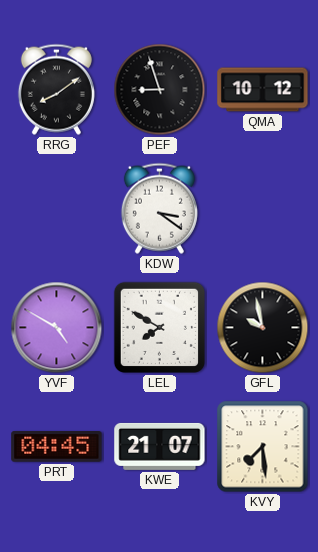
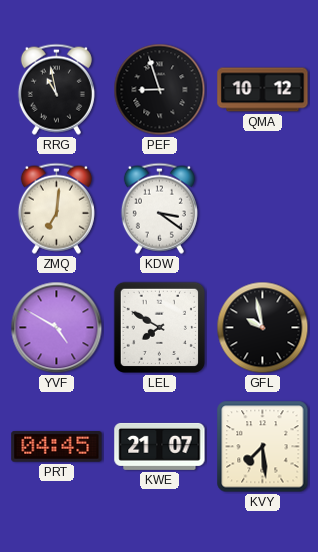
RRG: 8:09 -> 10:58
ZMQ: none -> 7:01
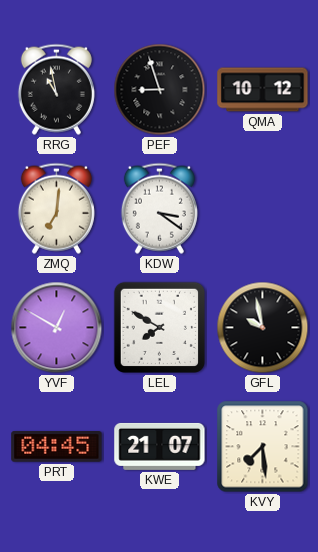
YVF: 4:50 -> 12:50
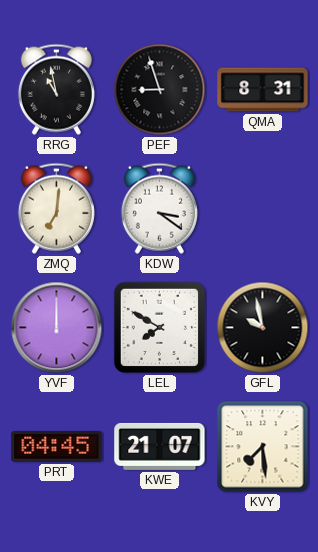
QMA: 10:12 -> 8:31
YVF: 12:50 -> 12:00
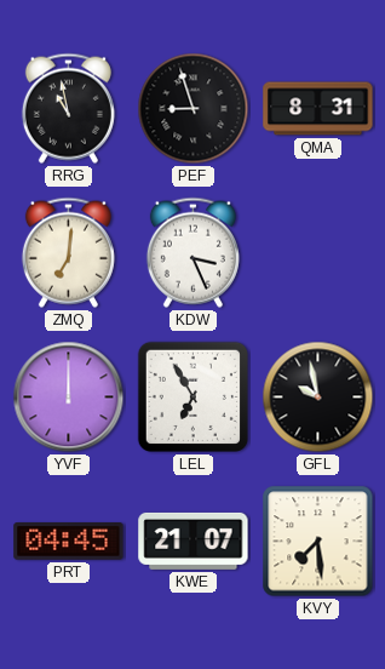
KDW: 3:21 -> 3:26
LEL: 7:50 -> 6:55
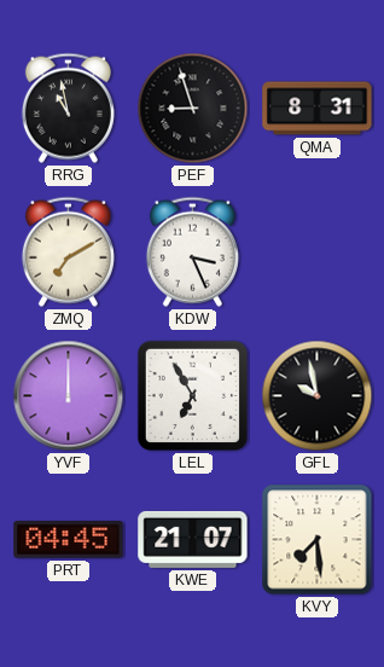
ZMQ: 7:01 -> 7:10
